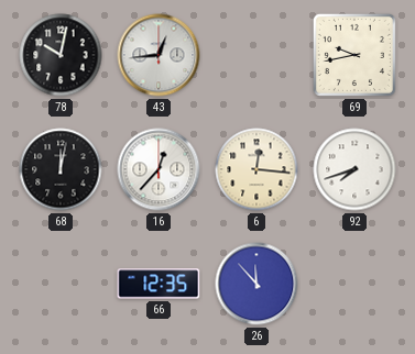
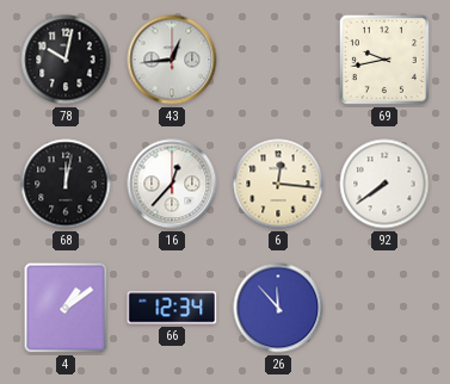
92: 7:42 -> 7:39
4: none -> 1:09
66: 12:35 -> 12:34
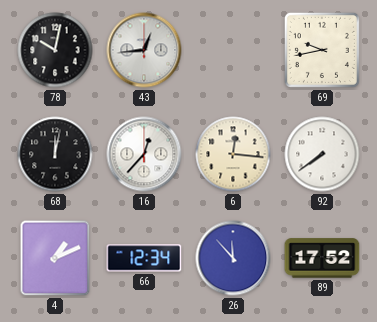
4: 1:09 -> 1:11
89: none -> 17:52
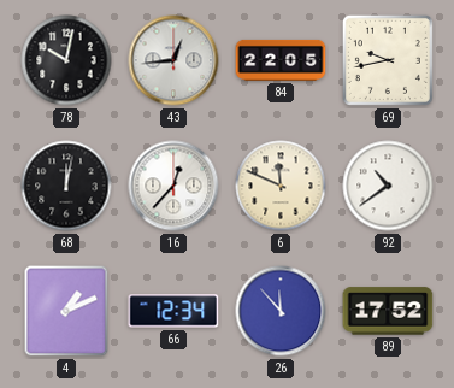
84: none -> 22:05
6: 12:16 -> 11:49
92: 7:39 -> 10:39
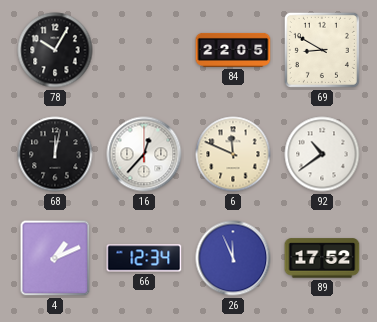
78: 10:02 -> 10:05
43: 12:44 -> none
69: 9:43 -> 8:50
26: 11:53 -> 11:56
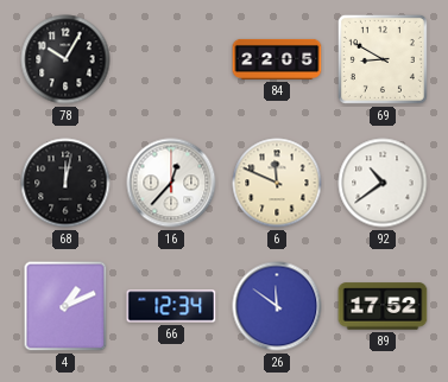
26: 11:56 -> 11:51
